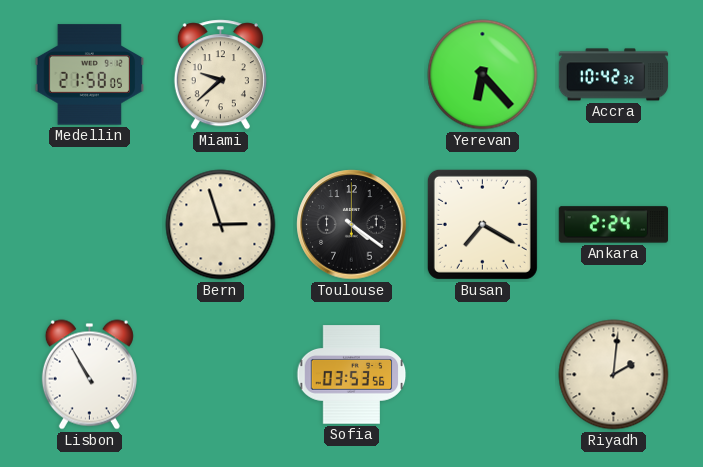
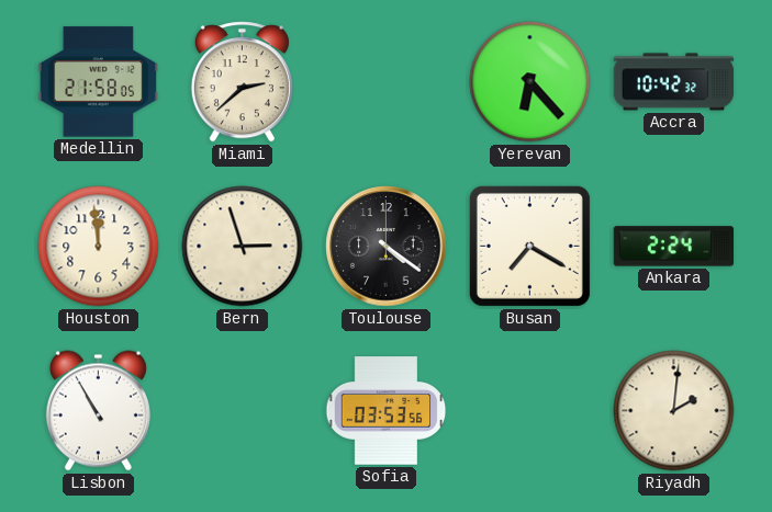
Miami: 9:38 -> 2:38
Houston: none -> 11:59
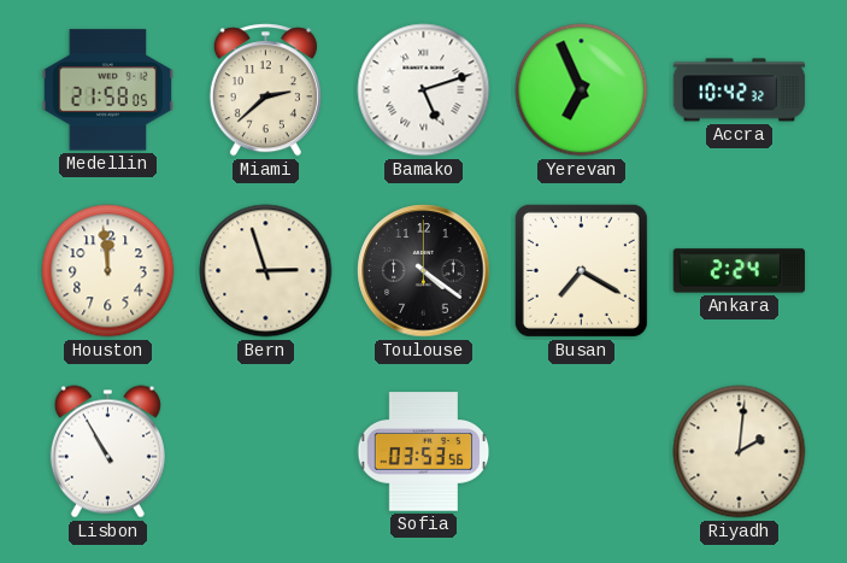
Bamako: none -> 5:12
Yerevan: 6:23 -> 6:56
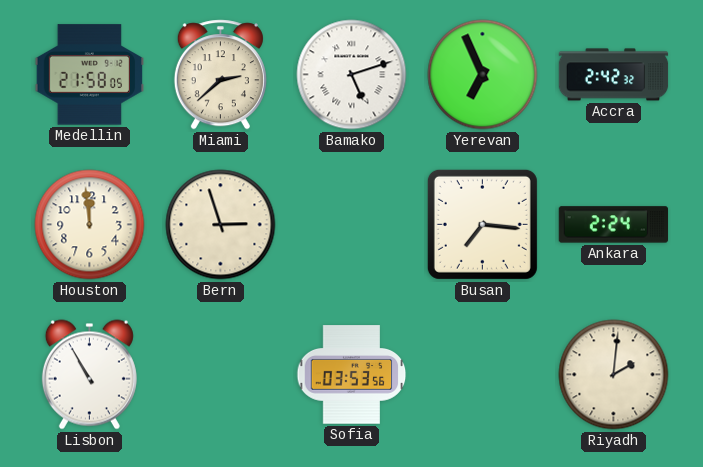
Accra: 10:42 -> 2:42
Toulouse: 4:21 -> none
Busan: 7:20 -> 7:16
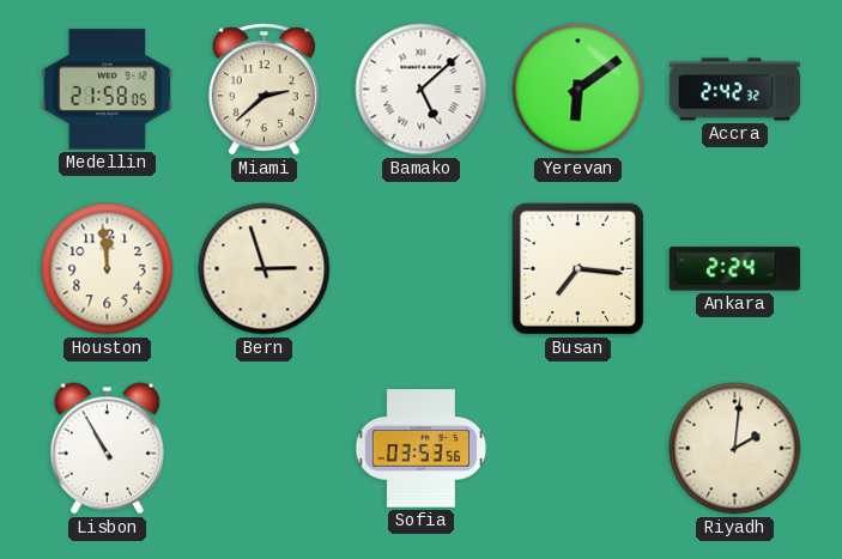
Bamako: 5:12 -> 5:08
Yerevan: 6:56 -> 6:09
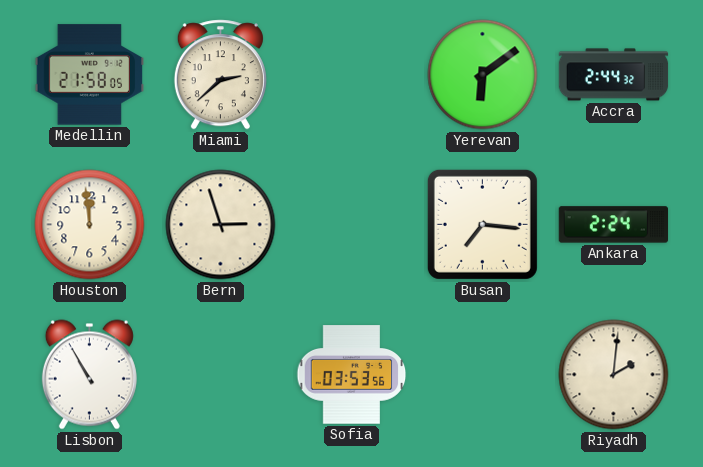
Bamako: 5:08 -> none
Accra: 2:42 -> 2:44
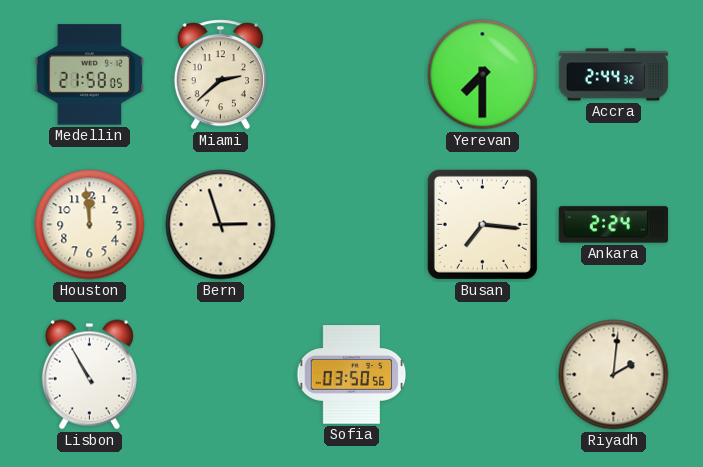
Yerevan: 6:09 -> 7:30
Sofia: 03:53 -> 03:50
